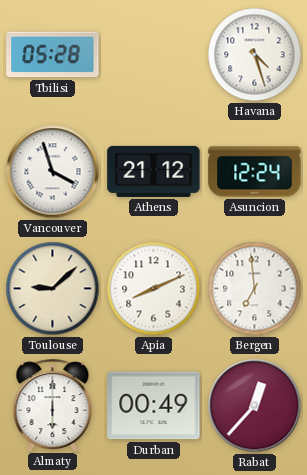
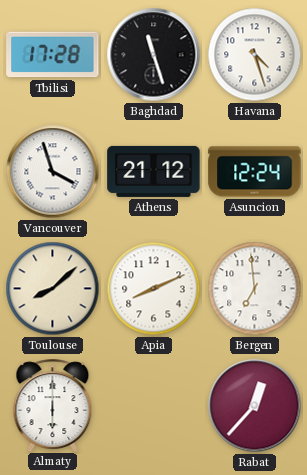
Tbilisi: 05:28 -> 17:28
Baghdad: none -> 11:27
Toulouse: 9:08 -> 8:08
Durban: 00:49 -> none
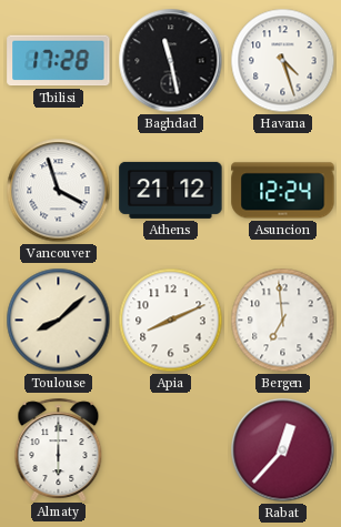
Baghdad: 11:27 -> 11:28
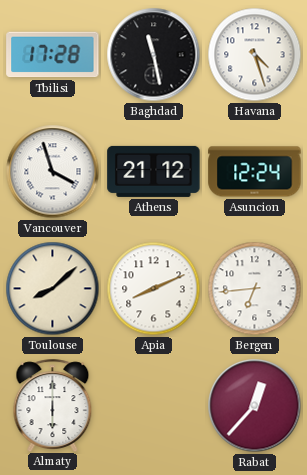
Bergen: 6:59 -> 6:44
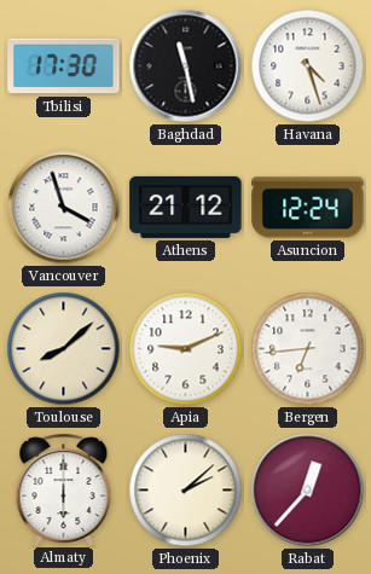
Tbilisi: 17:28 -> 17:30
Apia: 8:11 -> 9:11
Phoenix: none -> 2:08
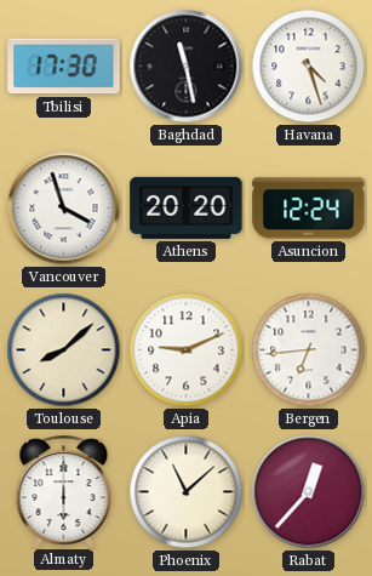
Athens: 21:12 -> 20:20
Phoenix: 2:08 -> 11:08
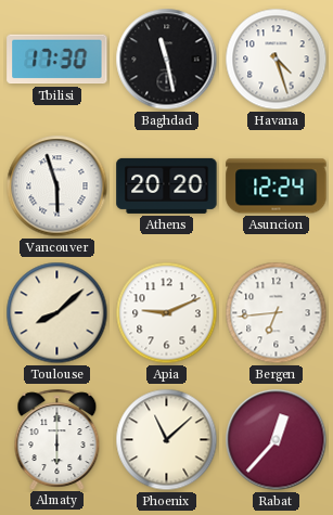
Vancouver: 3:57 -> 5:57
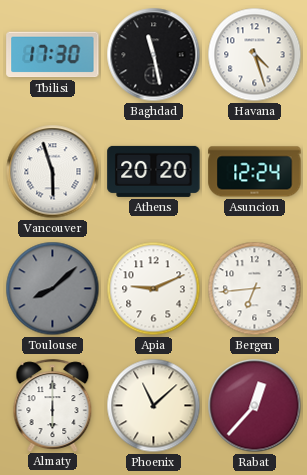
Toulouse dial: cream -> grey
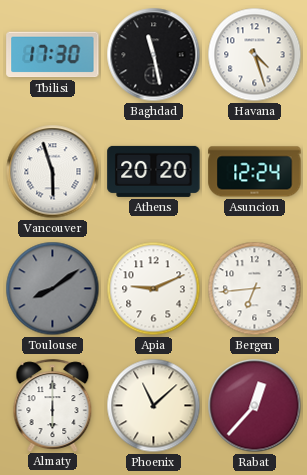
Toulouse: 8:08 -> 8:09
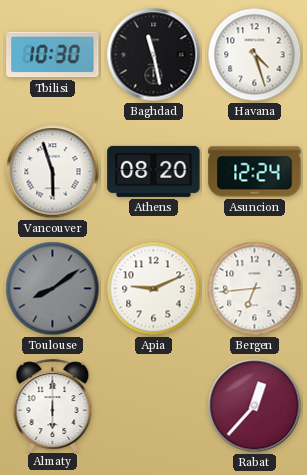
Tbilisi: 17:30 -> 10:30
Athens: 20:20 -> 08:20
Phoenix: 11:08 -> none
